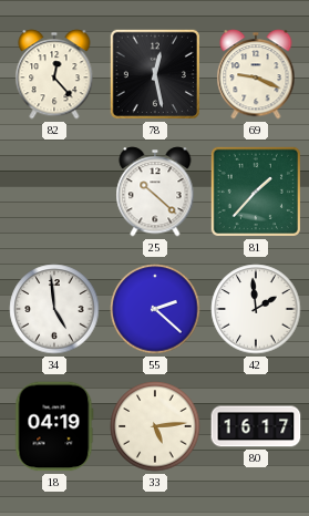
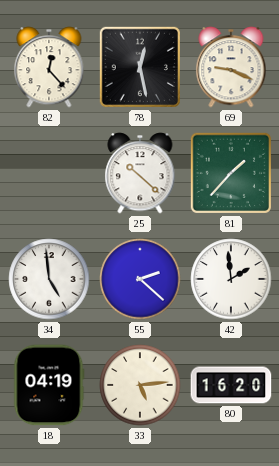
80: 16:17 -> 16:20
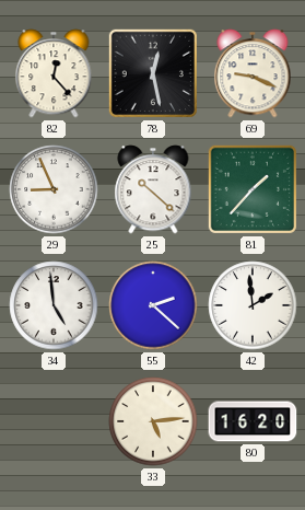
29: none -> 8:56
18: 04:19 -> none
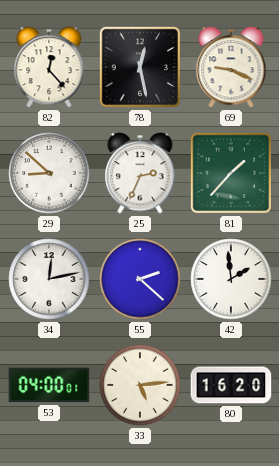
29: 8:56 -> 8:52
25: 10:22 -> 2:34
34: 4:59 -> 12:13
53: none -> 04:00
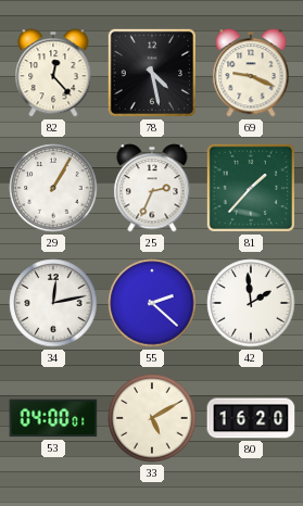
78: 12:28 -> 4:28
29: 8:52 -> 1:05
33: 5:14 -> 5:10
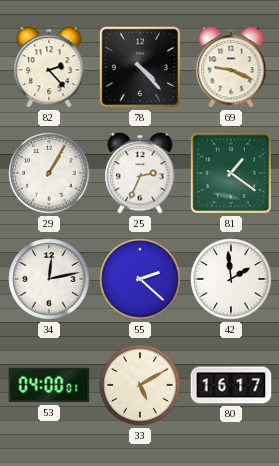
82: 12:23 -> 2:23
78: 4:28 -> 4:23
81: 1:37 -> 1:21
80: 16:20 -> 16:17
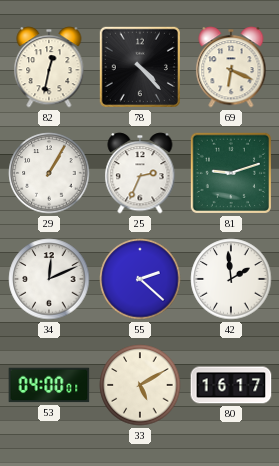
82: 2:23 -> 12:32
69: 9:19 -> 6:19
81: 1:21 -> 9:12
34: 12:13 -> 12:11
